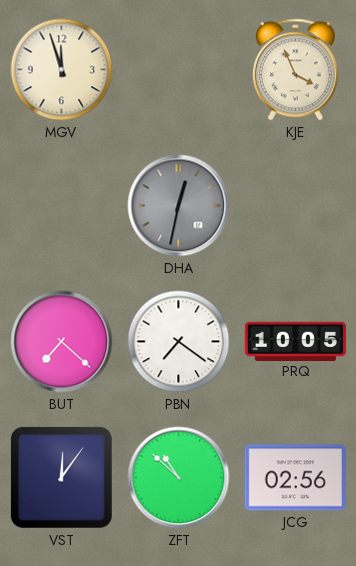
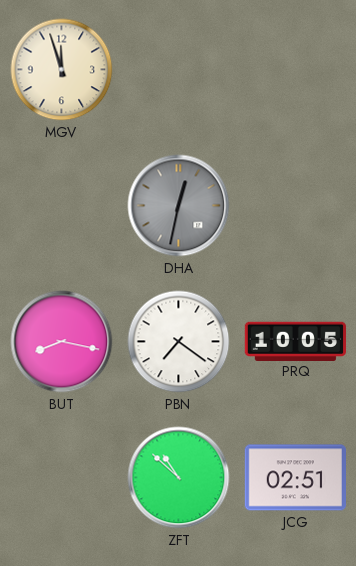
KJE: 3:56 -> none
BUT: 7:22 -> 8:17
VST: 12:06 -> none
JCG: 02:56 -> 02:51
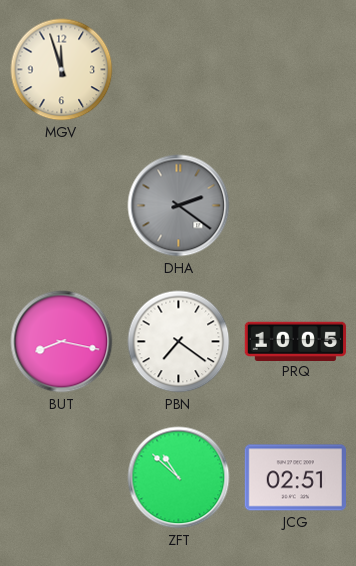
DHA: 12:32 -> 2:21
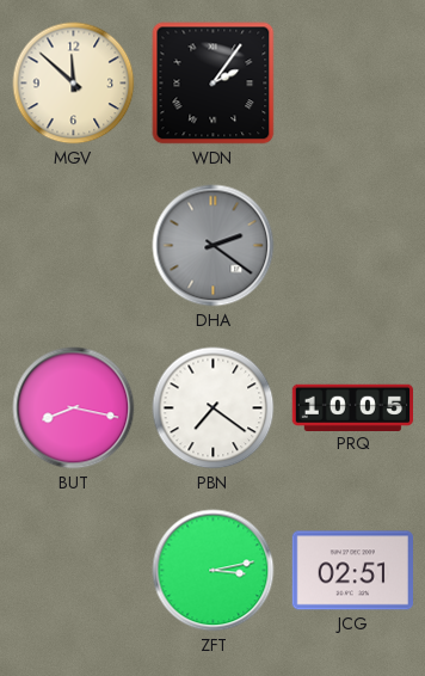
MGV: 11:57 -> 11:52
WDN: none -> 2:06
ZFT: 10:52 -> 3:13
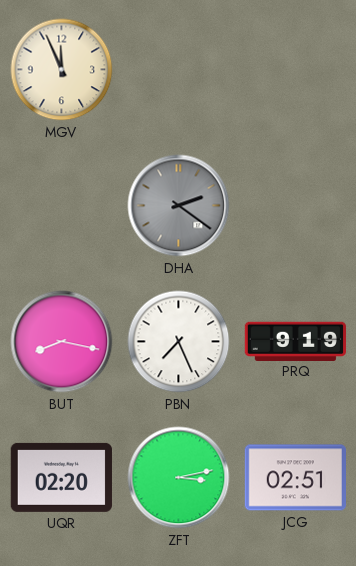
MGV: 11:52 -> 11:56
WDN: 2:06 -> none
PBN: 7:21 -> 7:26
PRQ: 10:05 -> 9:19
UQR: none -> 02:20
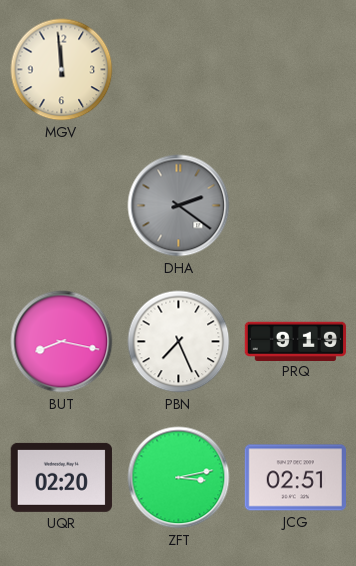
MGV: 11:56 -> 11:59
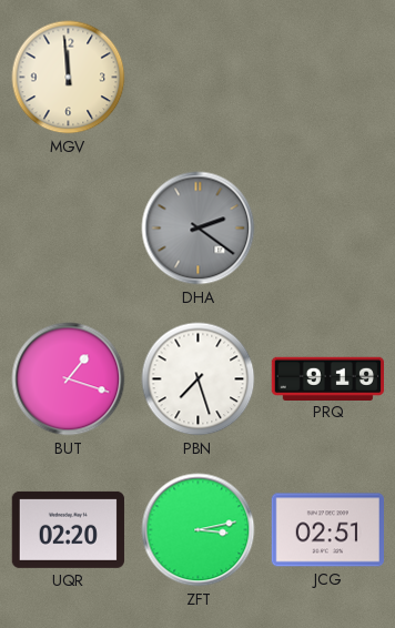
BUT: 8:17 -> 1:18
PBN: 7:26 -> 7:27
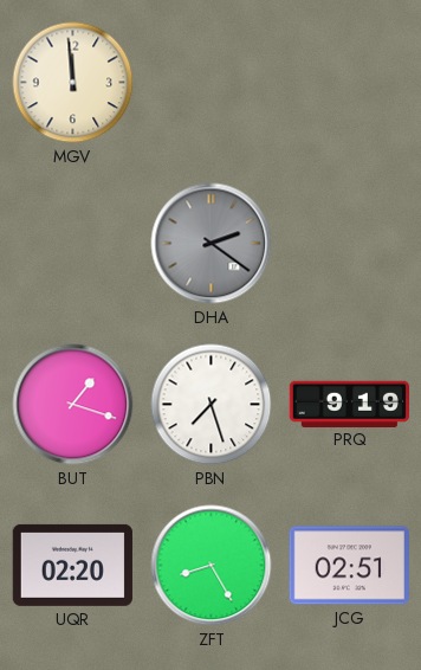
ZFT: 3:13 -> 8:25
